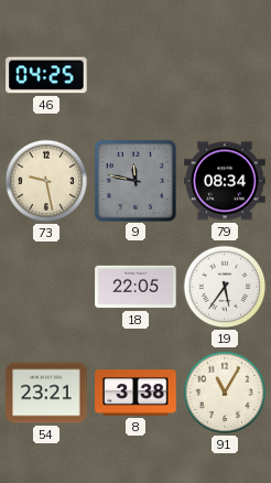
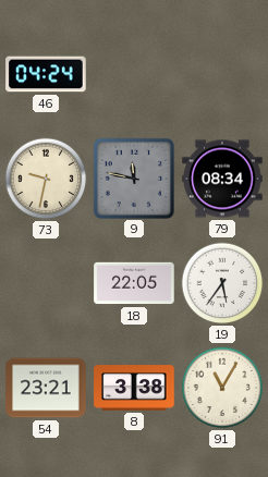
46: 04:25 -> 04:24
73: 9:28 -> 9:32
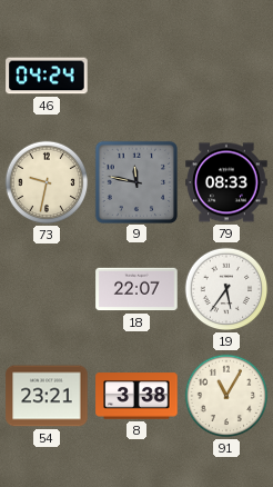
79: 08:34 -> 08:33
18: 22:05 -> 22:07
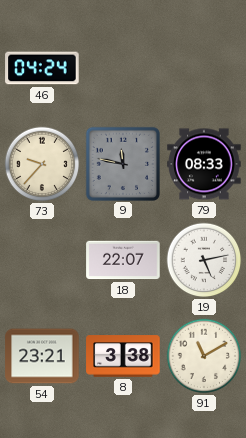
73: 9:32 -> 9:37
19: 5:36 -> 5:13
91: 11:05 -> 11:10
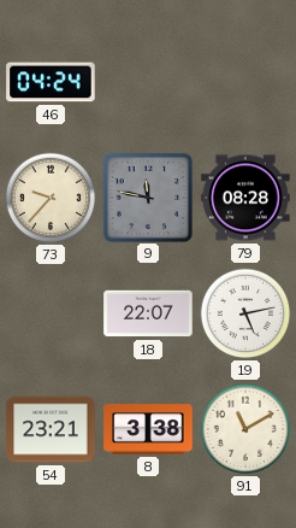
79: 08:33 -> 08:28
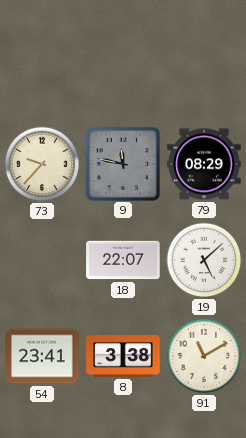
46: 04:24 -> none
79: 08:28 -> 08:29
19: 5:13 -> 5:08
54: 23:21 -> 23:41
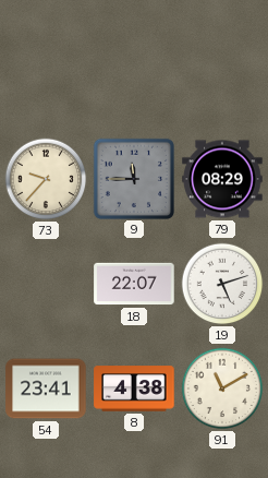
9: 11:47 -> 11:45
19: 5:08 -> 5:12
8: 3:38 -> 4:38
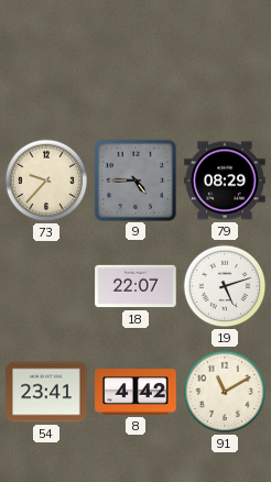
9: 11:45 -> 4:45
8: 4:38 -> 4:42
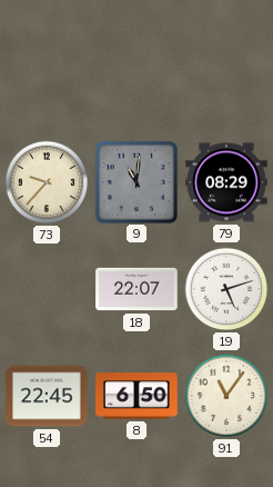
9: 4:45 -> 11:01
54: 23:41 -> 22:45
8: 4:42 -> 6:50
91: 11:10 -> 11:06
